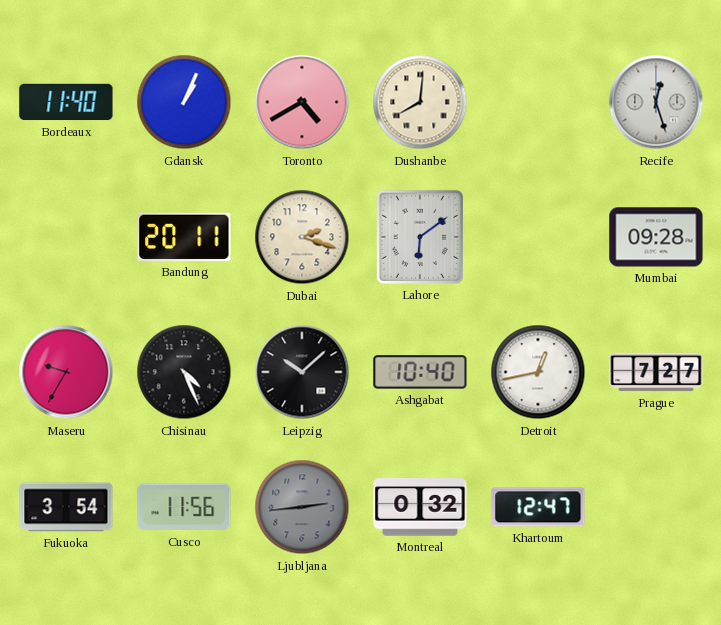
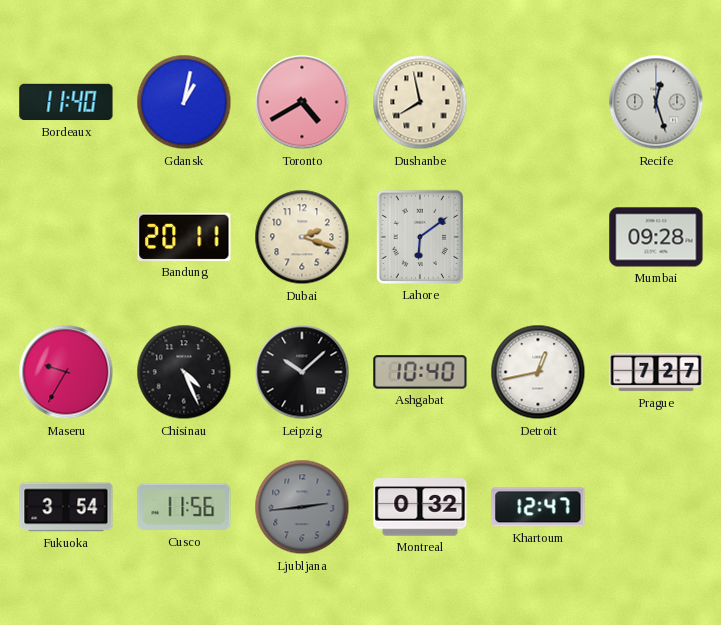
Gdansk: 1:04 -> 1:02
Dushanbe: 8:01 -> 7:58
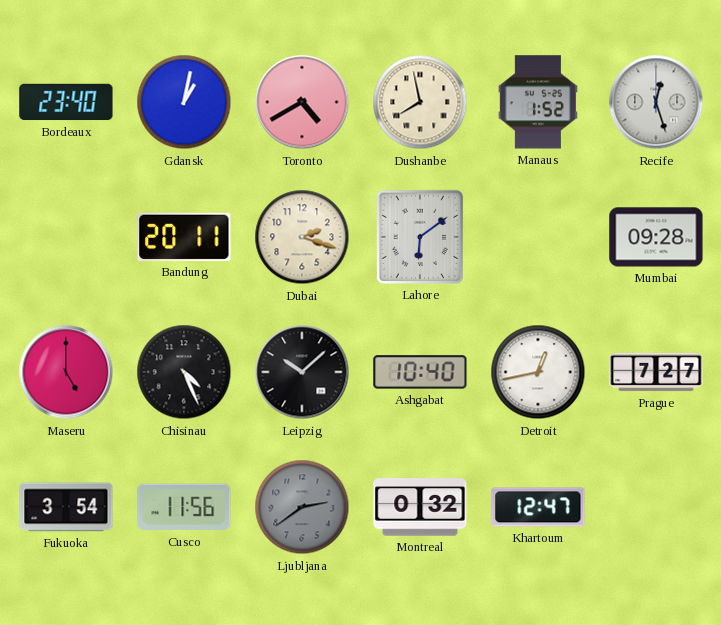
Bordeaux: 11:40 -> 23:40
Manaus: none -> 1:52
Maseru: 9:35 -> 5:00
Ljubljana: 2:44 -> 2:39
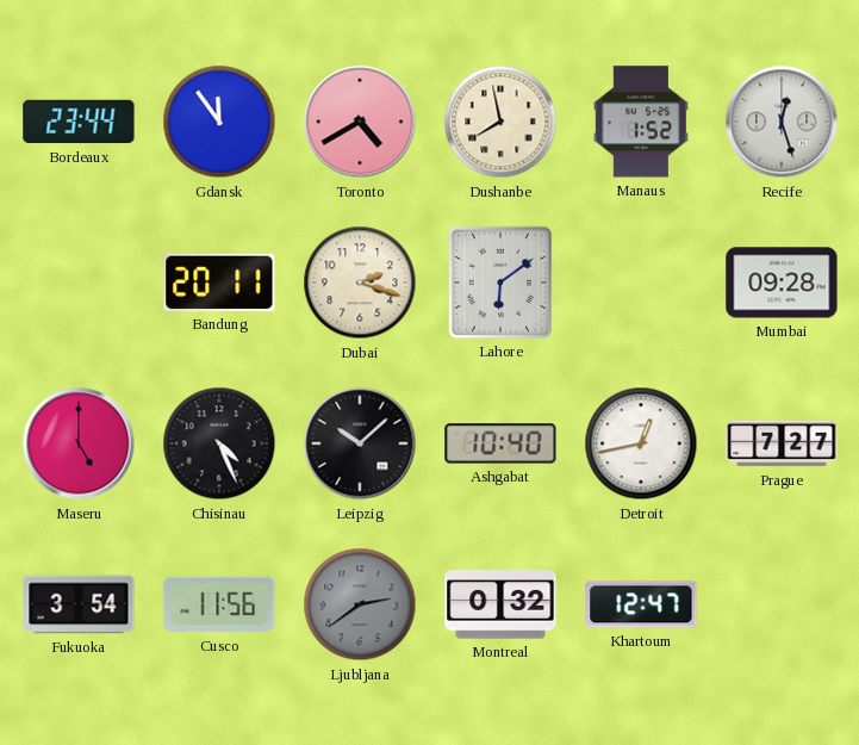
Bordeaux: 23:40 -> 23:44
Gdansk: 1:02 -> 11:54
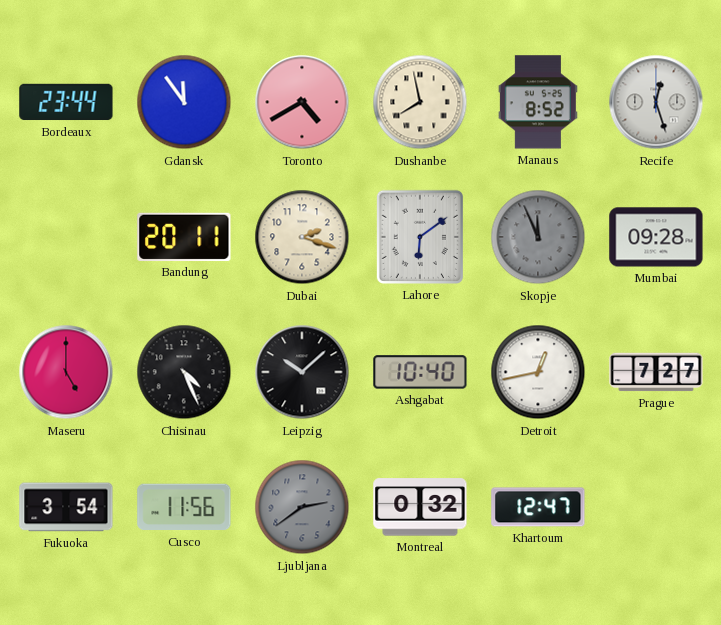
Manaus: 1:52 -> 8:52
Skopje: none -> 11:56
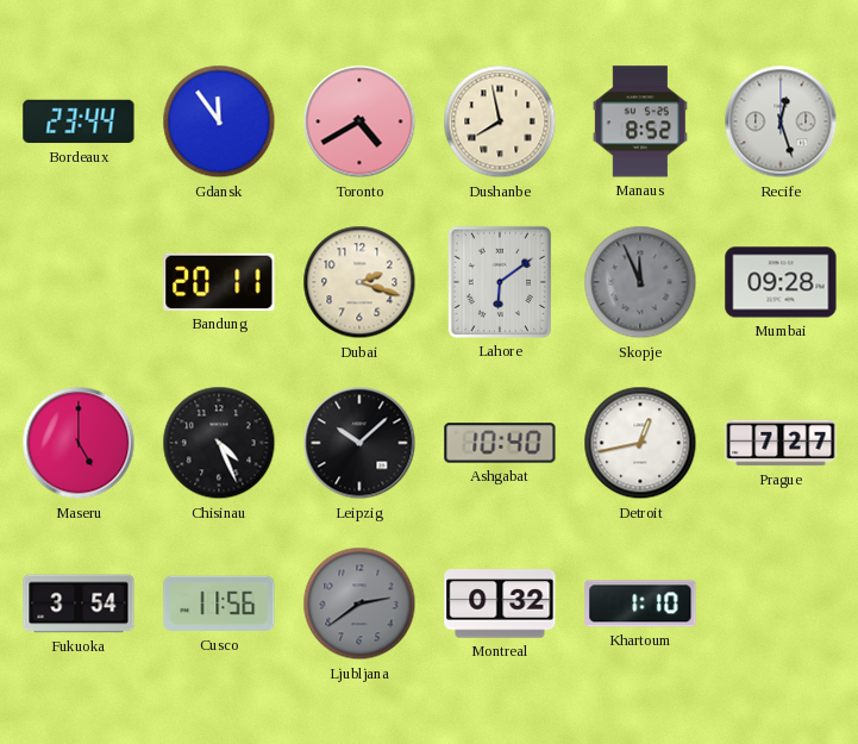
Khartoum: 12:47 -> 1:10
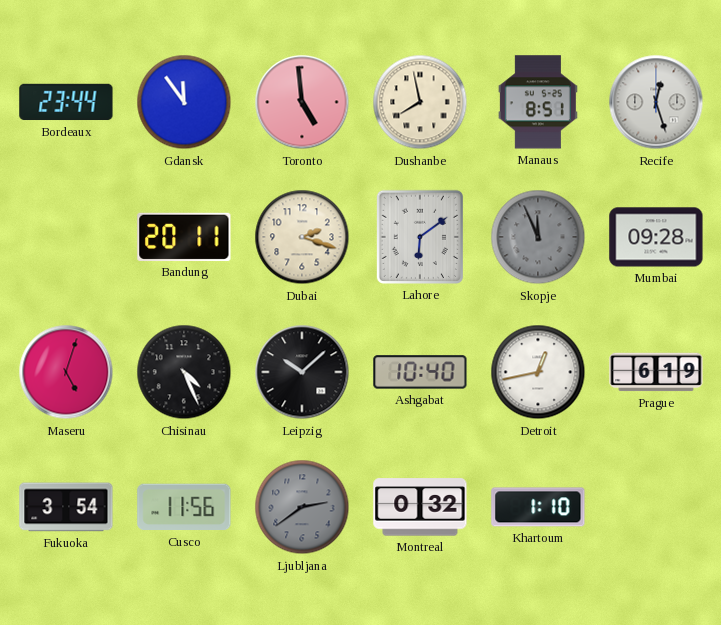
Toronto: 4:40 -> 4:59
Manaus: 8:52 -> 8:51
Maseru: 5:00 -> 5:03
Prague: 7:27 -> 6:19
